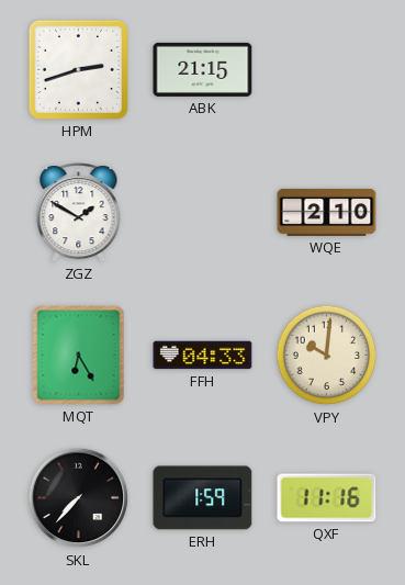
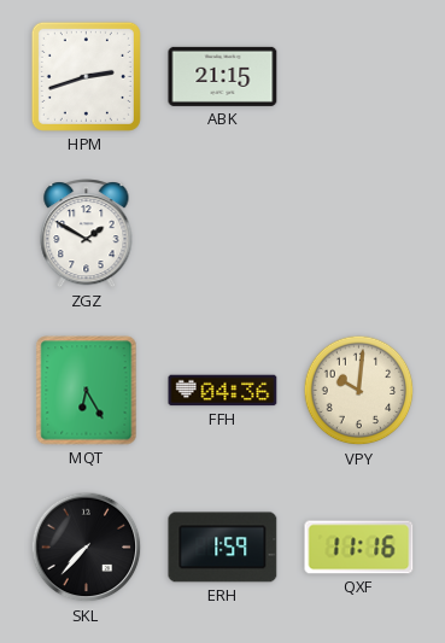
WQE: 2:10 -> none
FFH: 04:33 -> 04:36
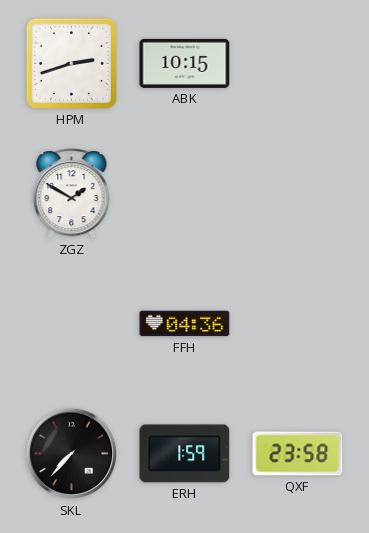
ABK: 21:15 -> 10:15
MQT: 6:25 -> none
VPY: 10:01 -> none
QXF: 11:16 -> 23:58
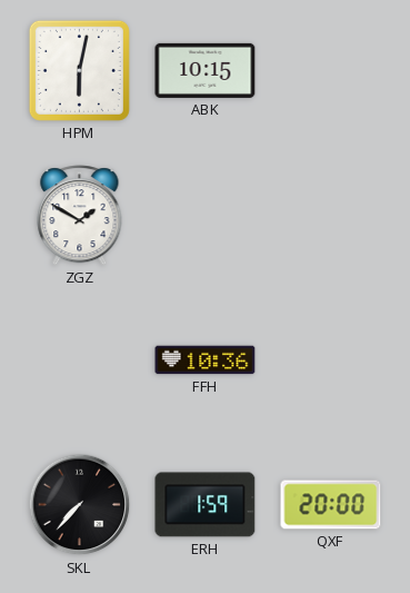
HPM: 2:42 -> 6:02
FFH: 04:36 -> 10:36
QXF: 23:58 -> 20:00
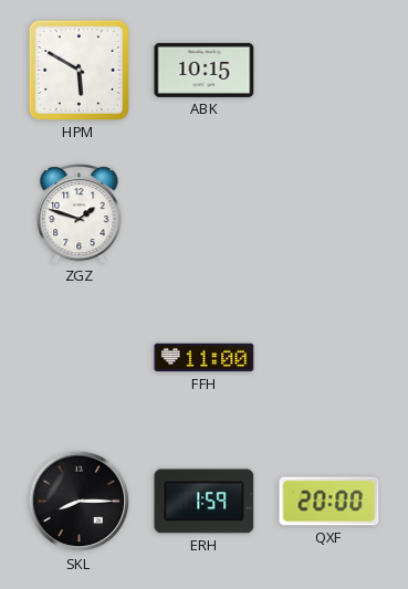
HPM: 6:02 -> 5:50
ZGZ: 1:50 -> 1:48
FFH: 10:36 -> 11:00
SKL: 7:37 -> 8:15
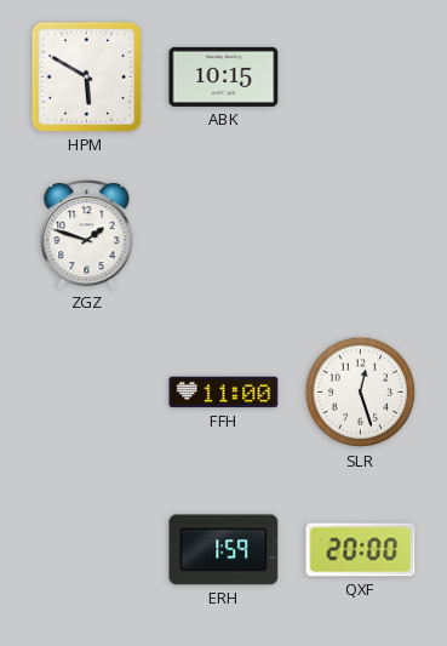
SLR: none -> 12:27
SKL: 8:15 -> none
